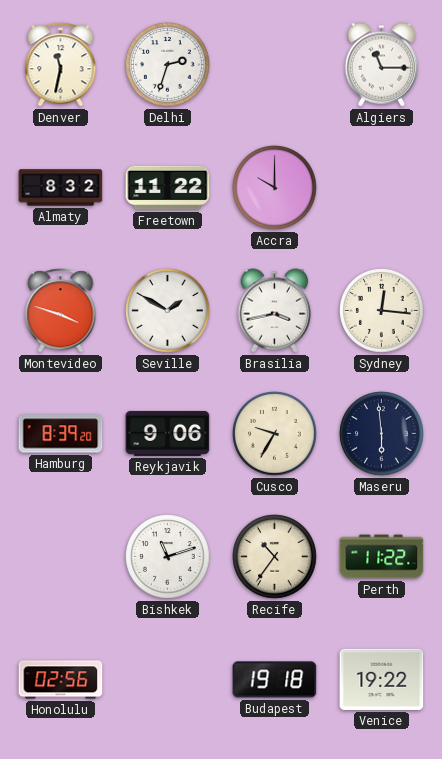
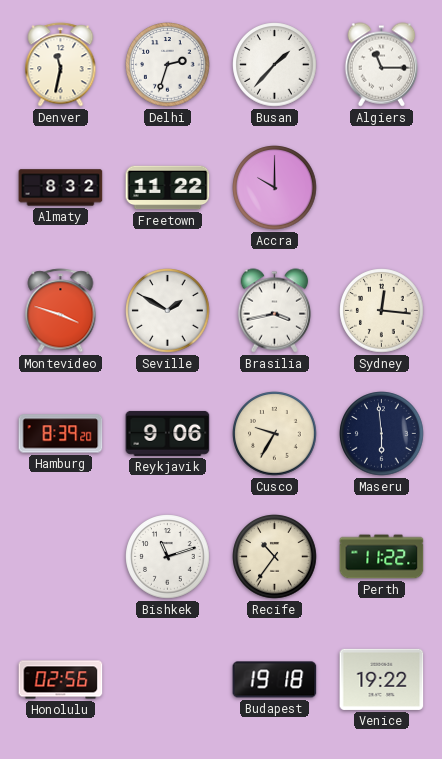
Busan: none -> 1:37
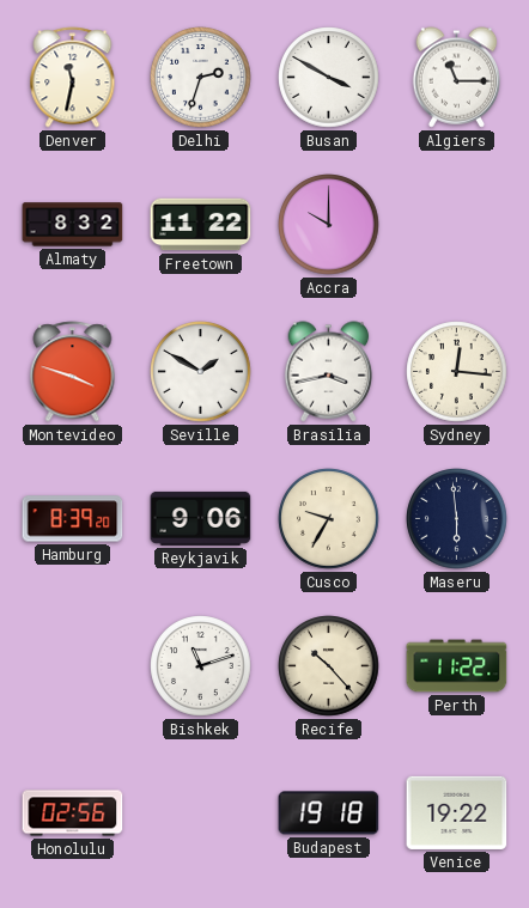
Busan: 1:37 -> 3:50
Recife: 10:36 -> 10:23
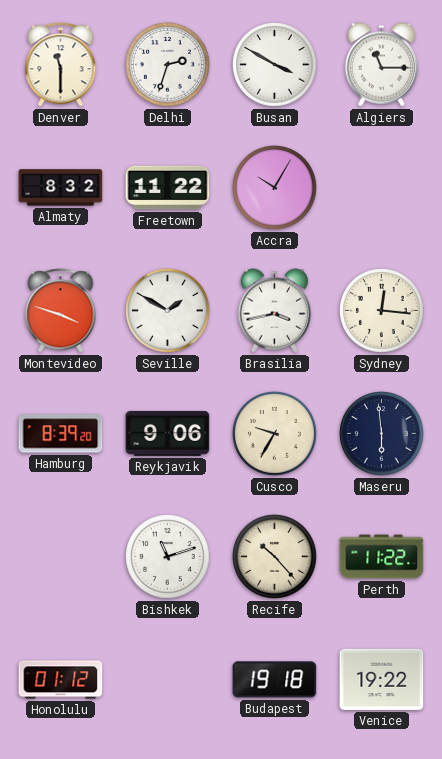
Denver: 11:32 -> 11:30
Accra: 10:00 -> 10:05
Honolulu: 02:56 -> 01:12
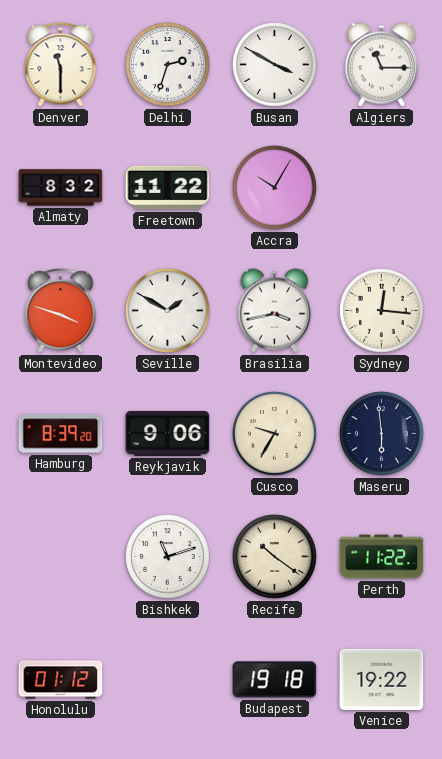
Recife: 10:23 -> 10:21
